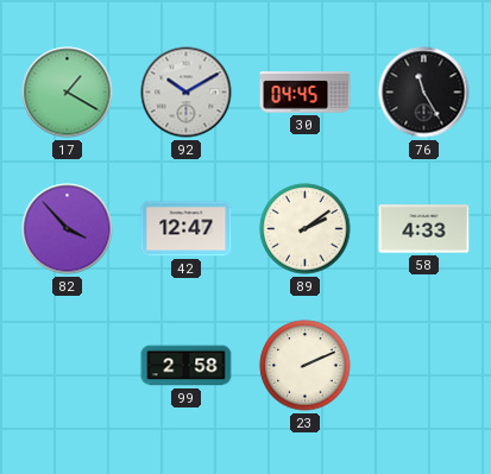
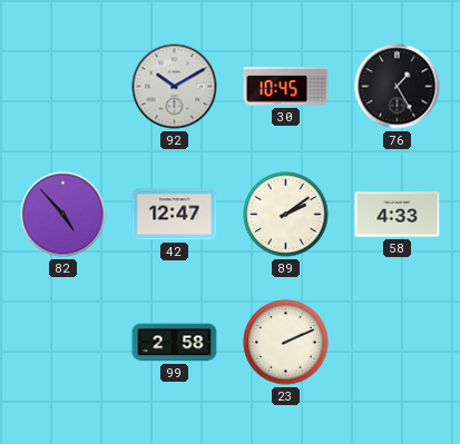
17: 1:20 -> none
30: 04:45 -> 10:45
76: 11:25 -> 1:25
82: 3:53 -> 4:53
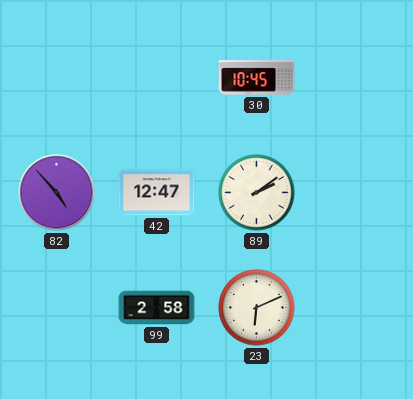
92: 10:10 -> none
76: 1:25 -> none
58: 4:33 -> none
23: 2:11 -> 6:11
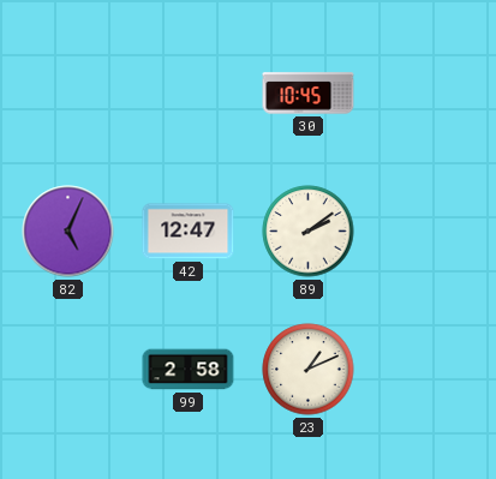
82: 4:53 -> 5:04
23: 6:11 -> 1:11
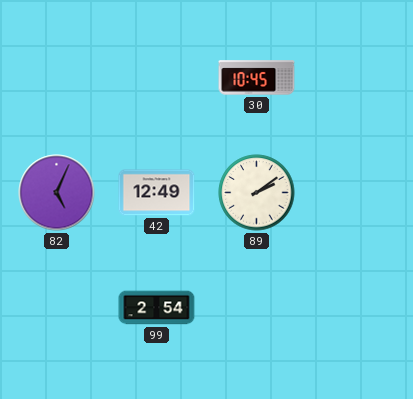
42: 12:47 -> 12:49
99: 2:58 -> 2:54
23: 1:11 -> none
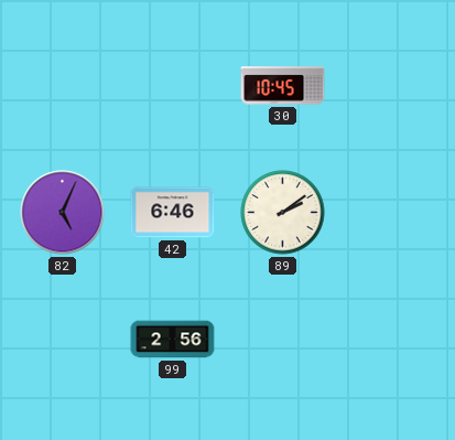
42: 12:49 -> 6:46
99: 2:54 -> 2:56
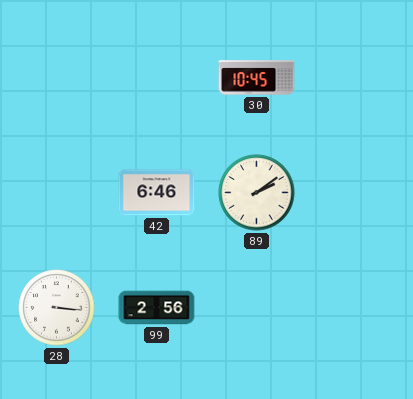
82: 5:04 -> none
28: none -> 3:16
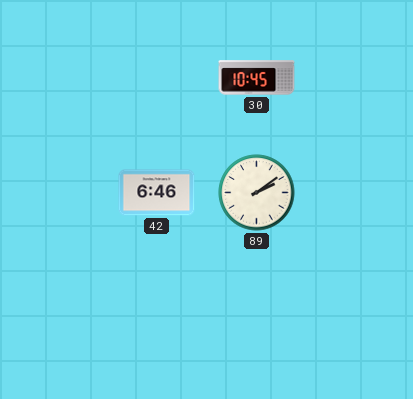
28: 3:16 -> none
99: 2:56 -> none
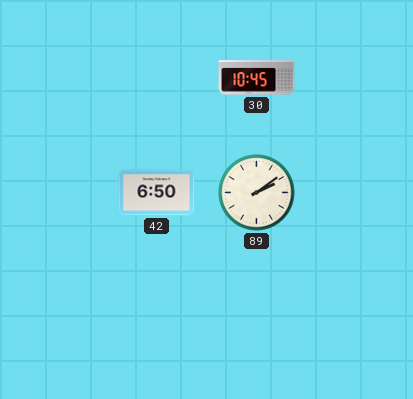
42: 6:46 -> 6:50
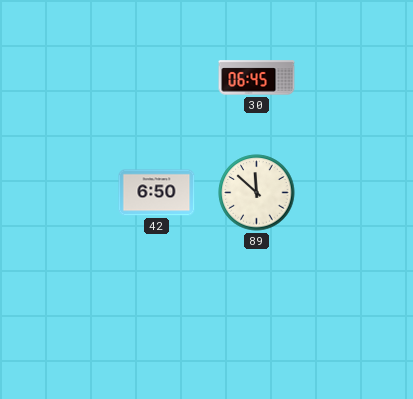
30: 10:45 -> 06:45
89: 2:09 -> 11:52
